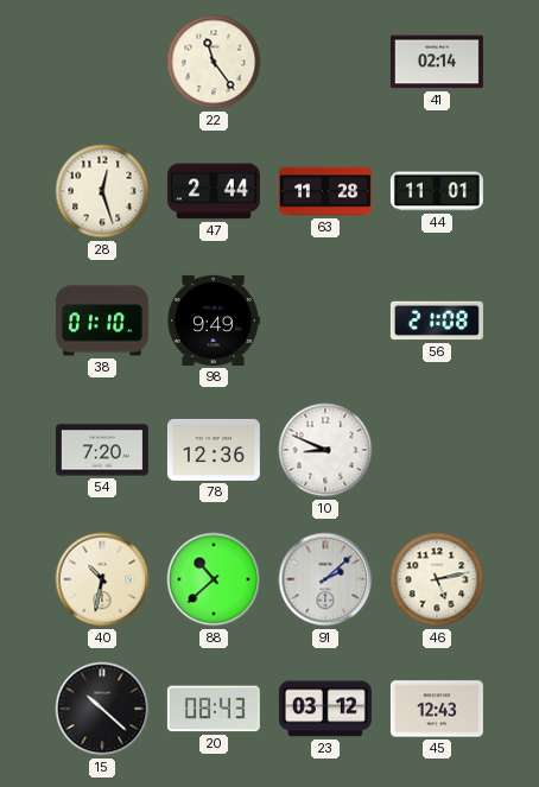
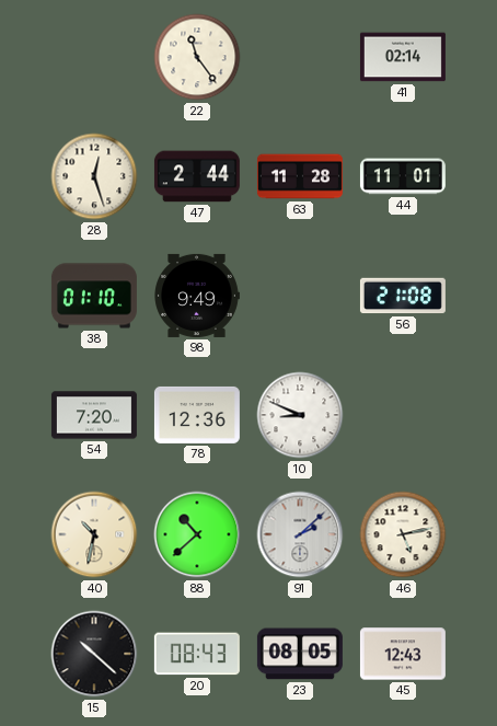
23: 03:12 -> 08:05
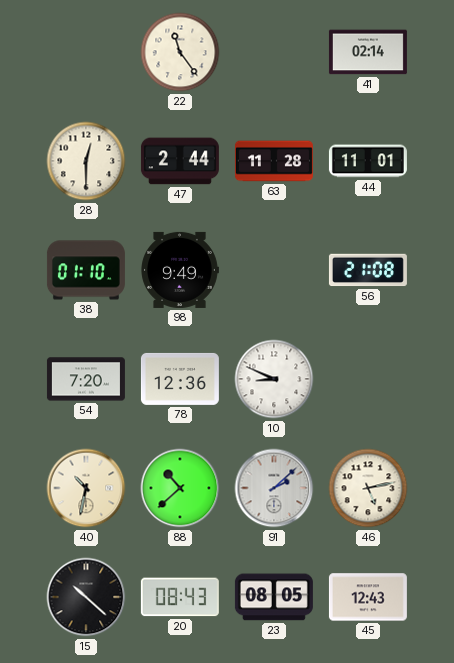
28: 12:27 -> 12:30
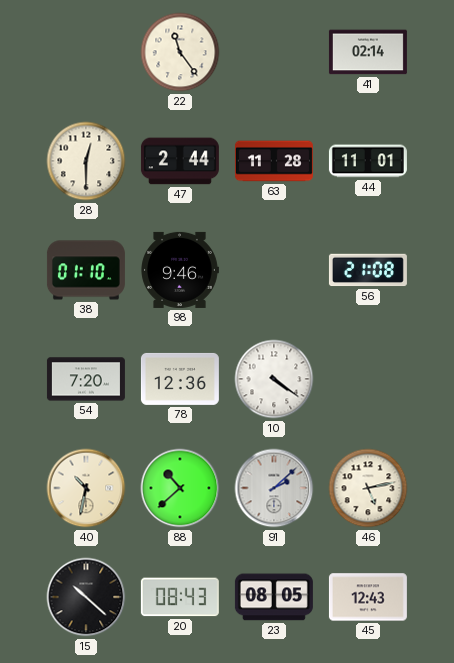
98: 9:49 -> 9:46
10: 8:49 -> 4:21
